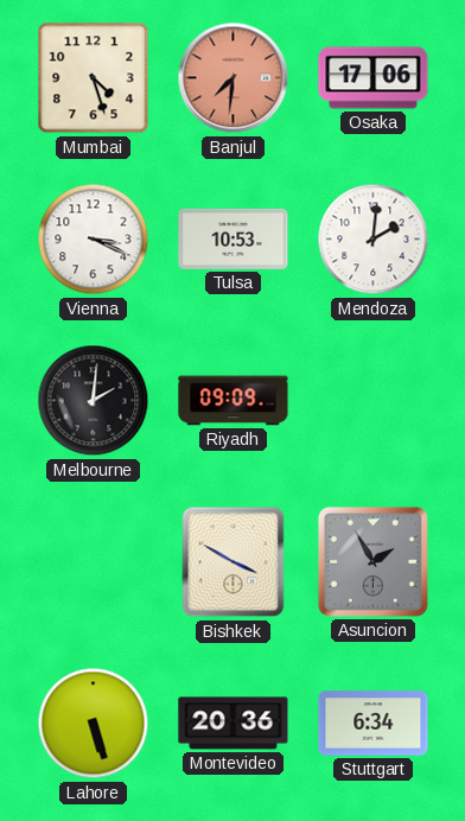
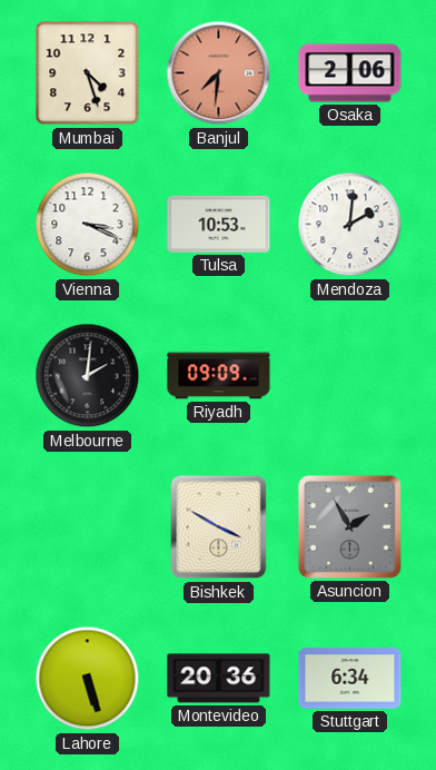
Osaka: 17:06 -> 2:06
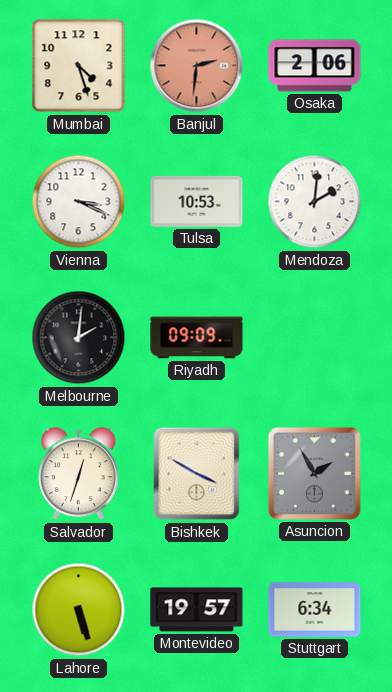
Banjul: 7:31 -> 2:31
Salvador: none -> 12:33
Montevideo: 20:36 -> 19:57
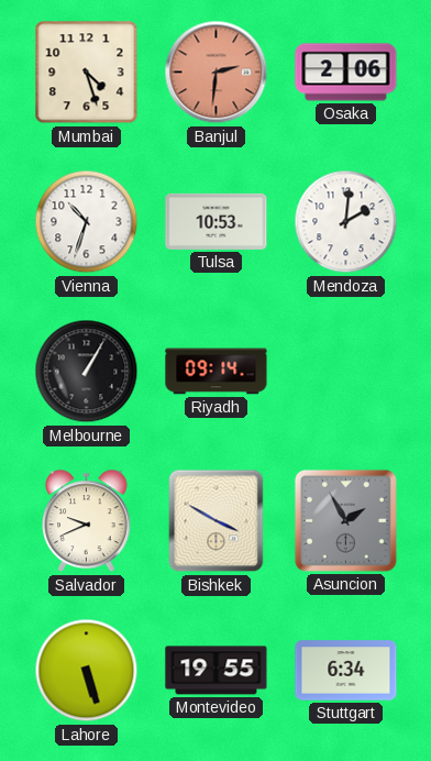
Vienna: 3:19 -> 10:33
Melbourne: 2:01 -> 1:05
Riyadh: 09:09 -> 09:14
Salvador: 12:33 -> 9:41
Montevideo: 19:57 -> 19:55
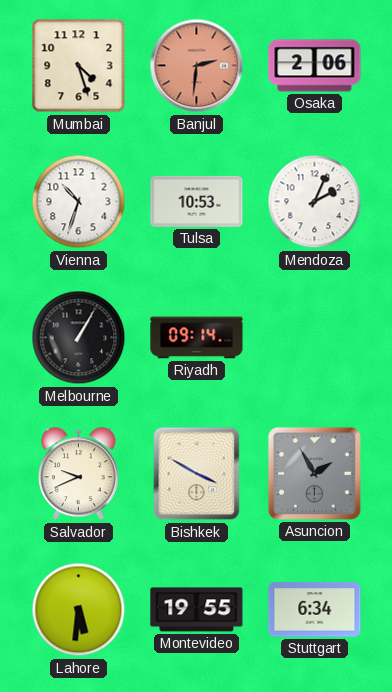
Mendoza: 2:01 -> 2:04
Lahore: 5:27 -> 5:31
